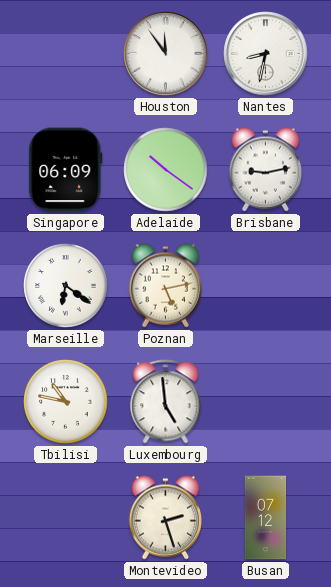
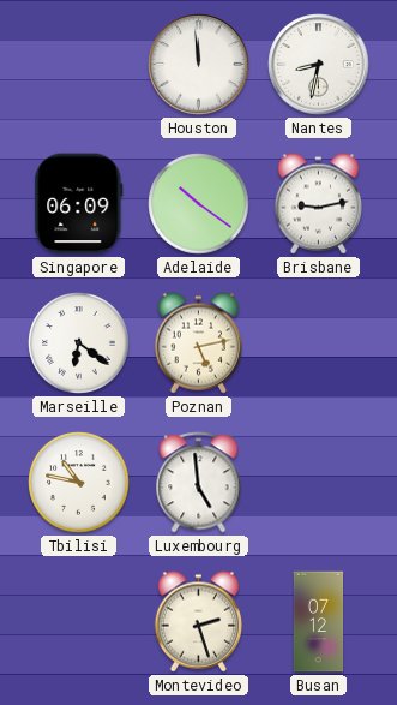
Houston: 11:54 -> 11:59
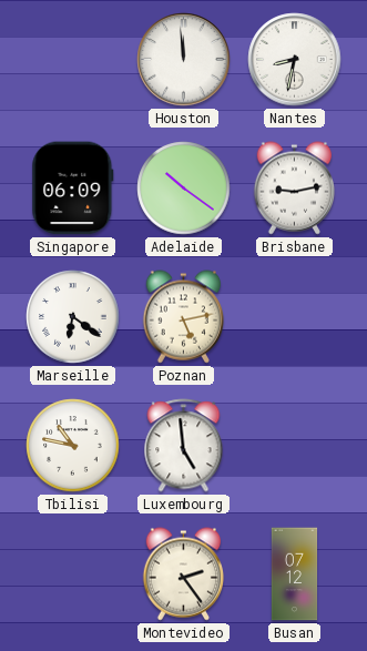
Montevideo: 2:27 -> 2:24
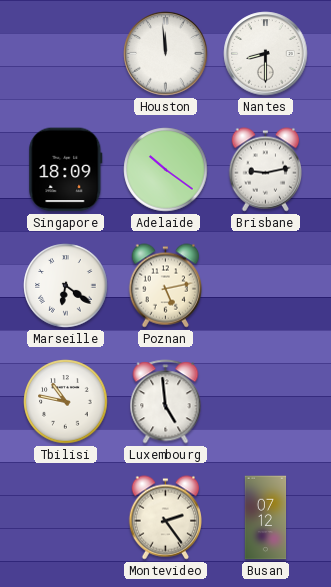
Nantes: 8:32 -> 8:30
Singapore: 06:09 -> 18:09
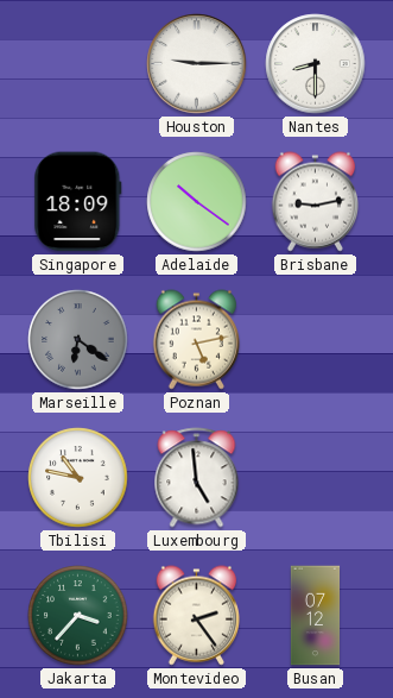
Houston: 11:59 -> 9:15
Marseille dial: white -> grey
Jakarta: none -> 3:37
